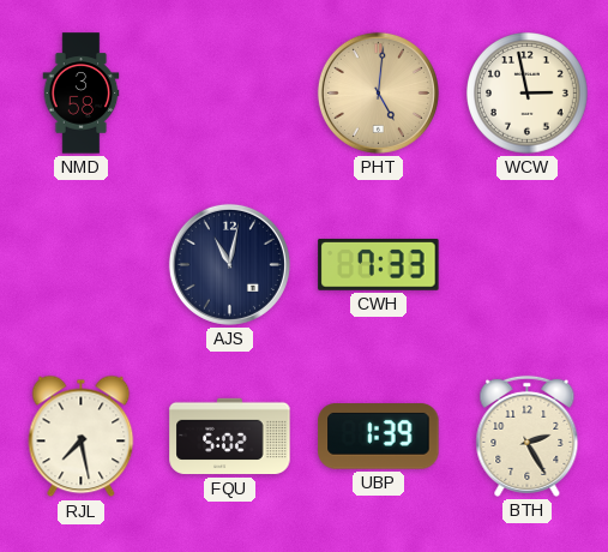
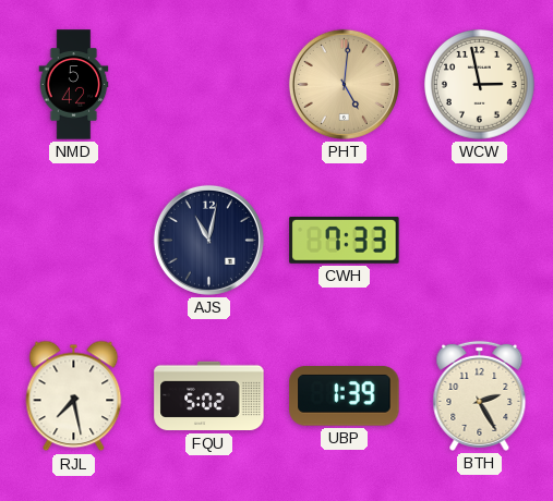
NMD: 3:58 -> 5:42
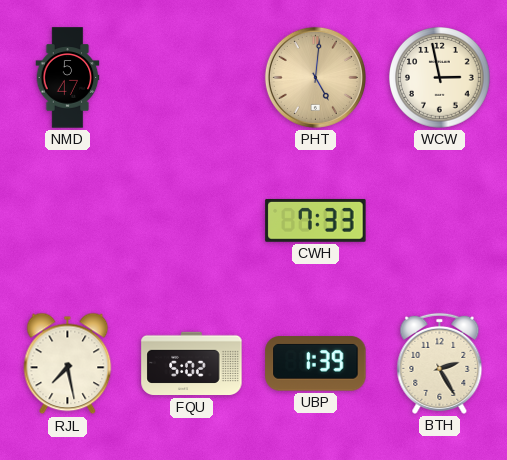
NMD: 5:42 -> 5:47
AJS: 11:02 -> none
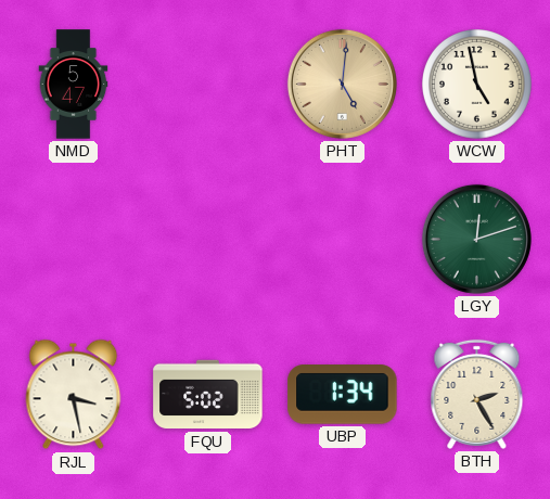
WCW: 2:58 -> 4:58
CWH: 7:33 -> none
LGY: none -> 12:12
RJL: 7:28 -> 3:28
UBP: 1:39 -> 1:34
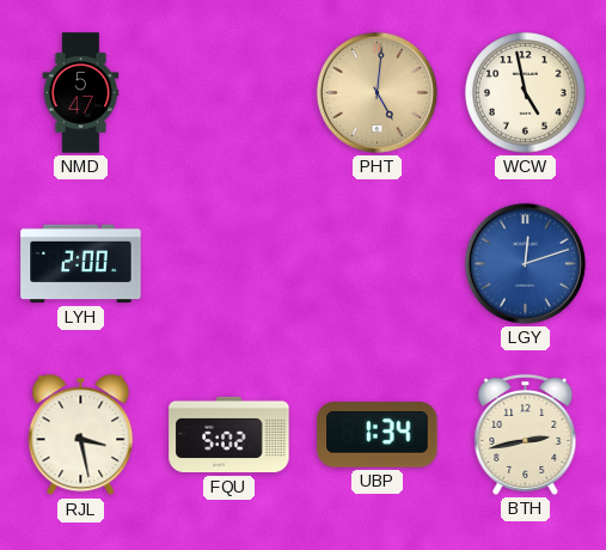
LYH: none -> 2:00
LGY dial: green -> blue
BTH: 2:25 -> 2:43
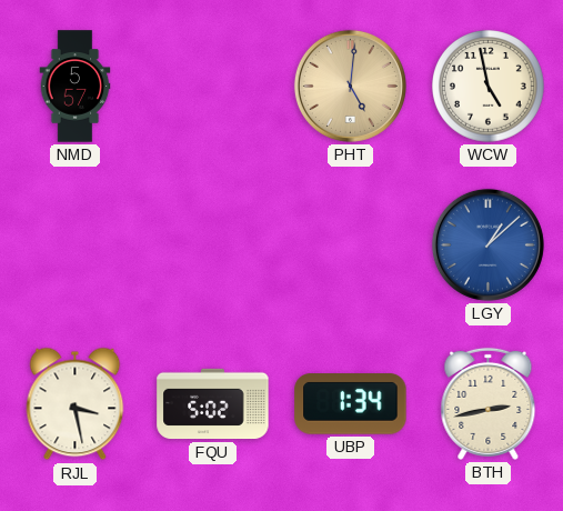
NMD: 5:47 -> 5:57
LYH: 2:00 -> none
LGY: 12:12 -> 1:08
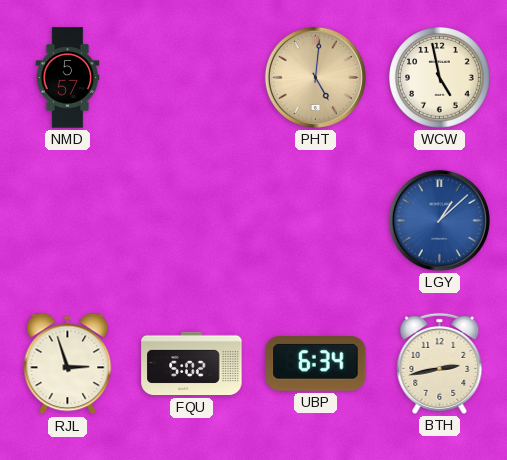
RJL: 3:28 -> 2:57
UBP: 1:34 -> 6:34
